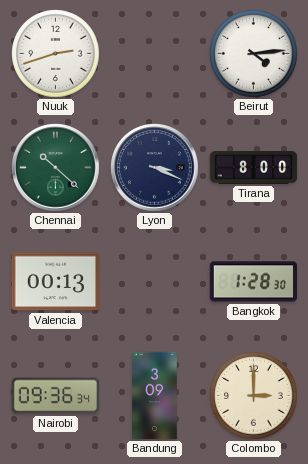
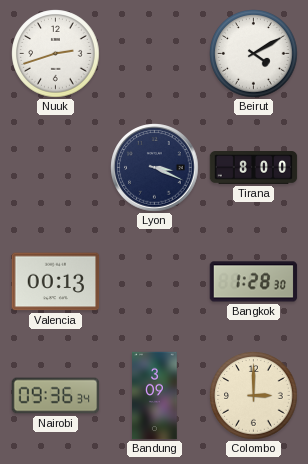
Beirut: 4:14 -> 4:10
Chennai: 10:22 -> none
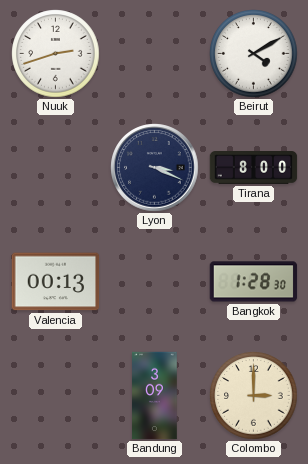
Nairobi: 09:36 -> none
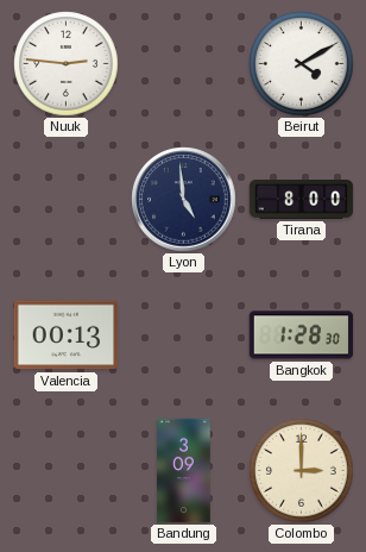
Nuuk: 2:42 -> 2:46
Lyon: 3:19 -> 4:59
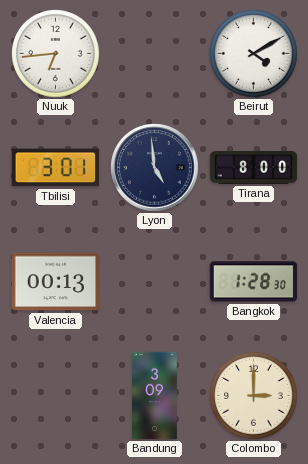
Nuuk: 2:46 -> 6:44
Tbilisi: none -> 3:01
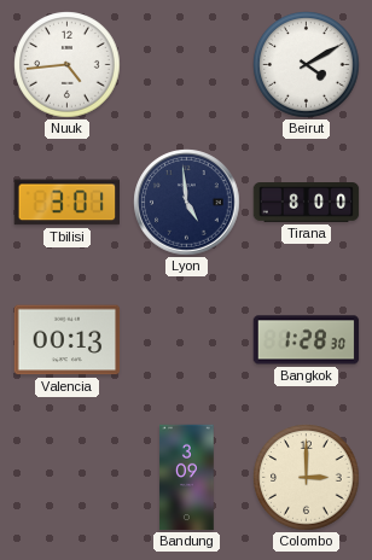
Nuuk: 6:44 -> 4:44
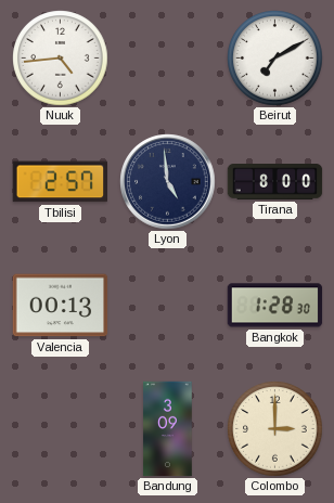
Beirut: 4:10 -> 7:10
Tbilisi: 3:01 -> 2:57
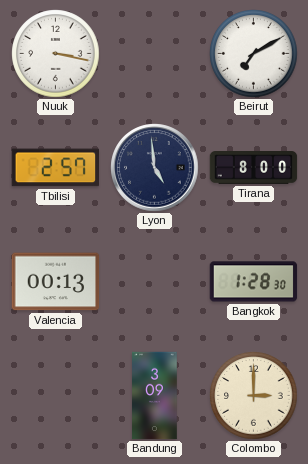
Nuuk: 4:44 -> 3:17
